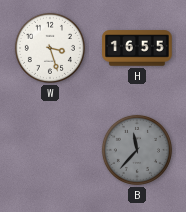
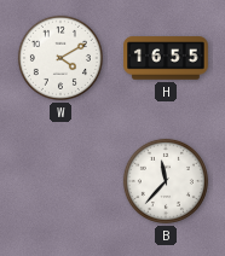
W: 3:27 -> 4:10
B dial: grey -> white
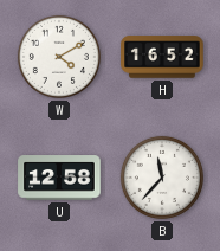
H: 16:55 -> 16:52
U: none -> 12:58
